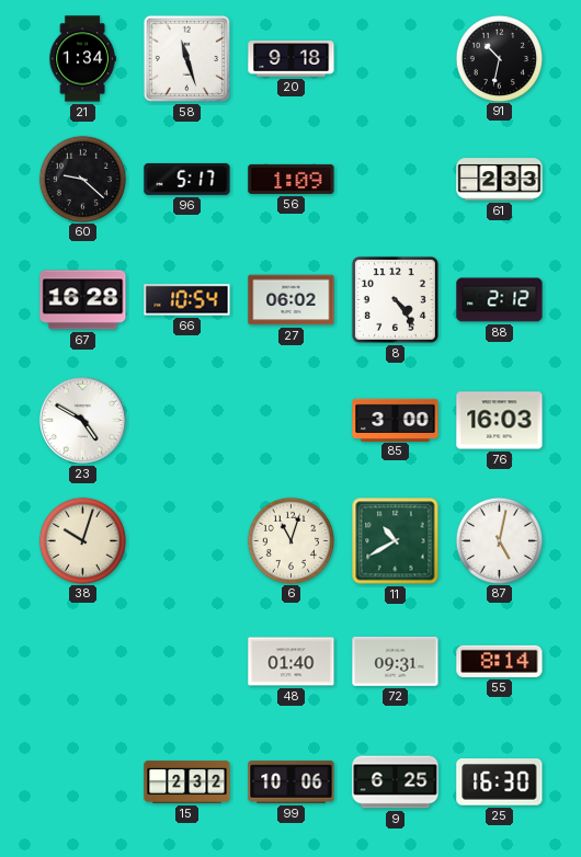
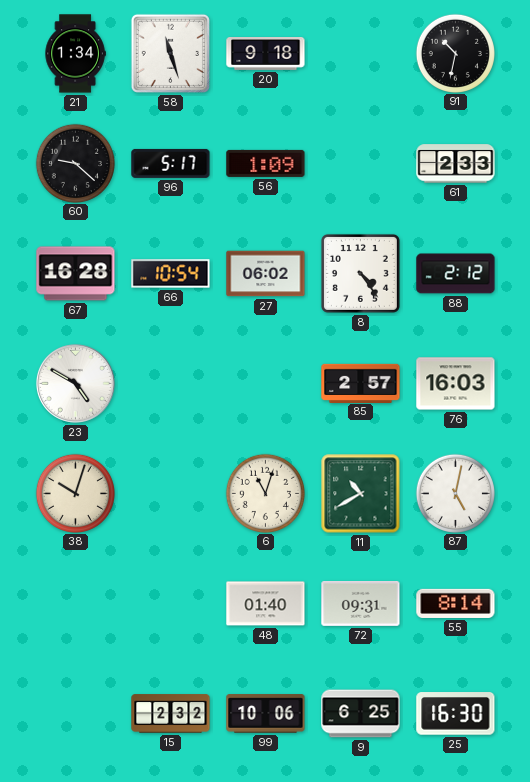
85: 3:00 -> 2:57
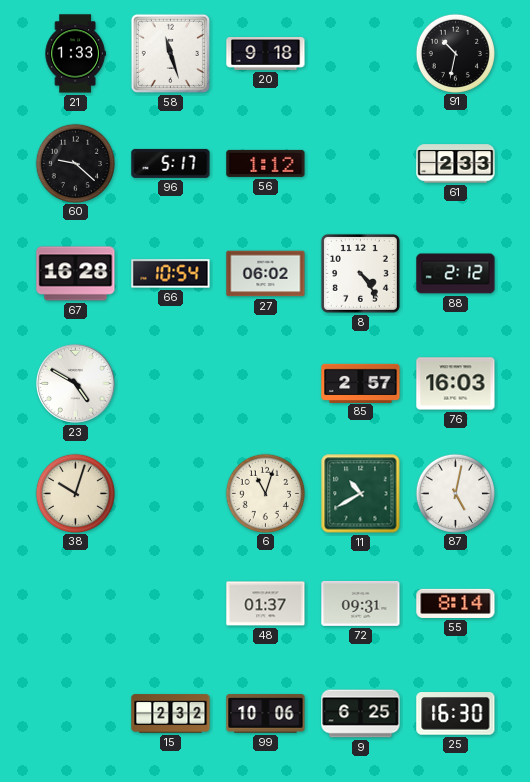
21: 1:34 -> 1:33
56: 1:09 -> 1:12
48: 01:40 -> 01:37
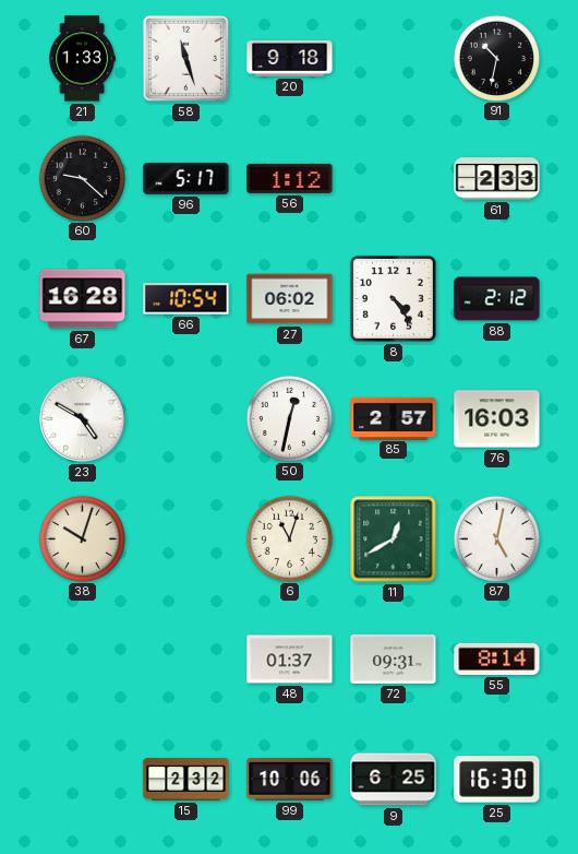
50: none -> 12:32
11: 10:40 -> 12:40
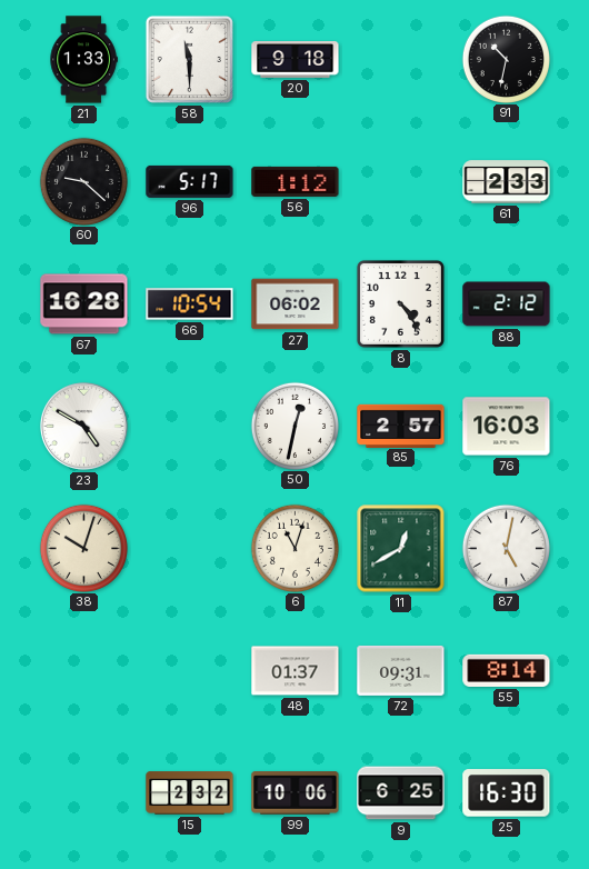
58: 11:27 -> 11:30
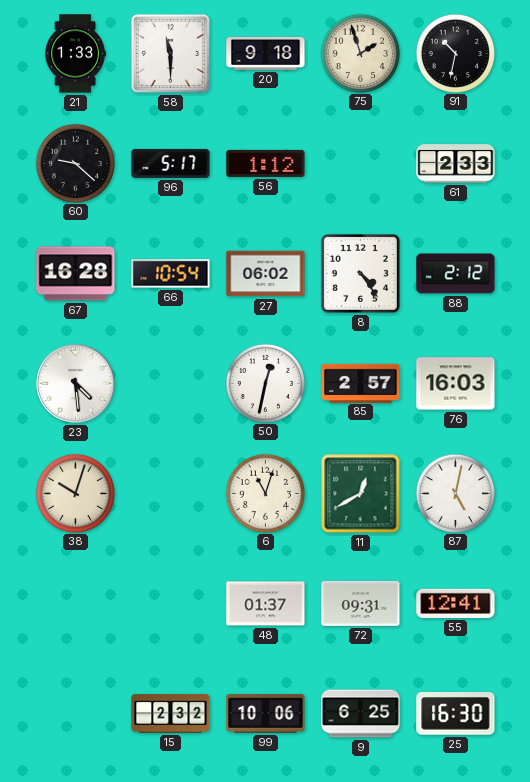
75: none -> 1:57
23: 4:50 -> 4:29
55: 8:14 -> 12:41
